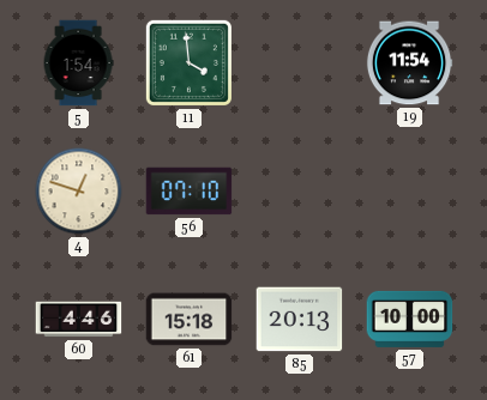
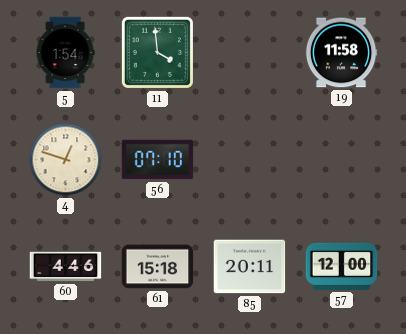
19: 11:54 -> 11:58
85: 20:13 -> 20:11
57: 10:00 -> 12:00
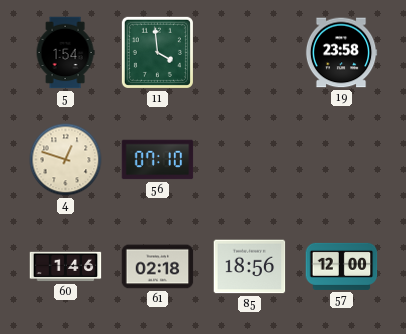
19: 11:58 -> 23:58
60: 4:46 -> 1:46
61: 15:18 -> 02:18
85: 20:11 -> 18:56
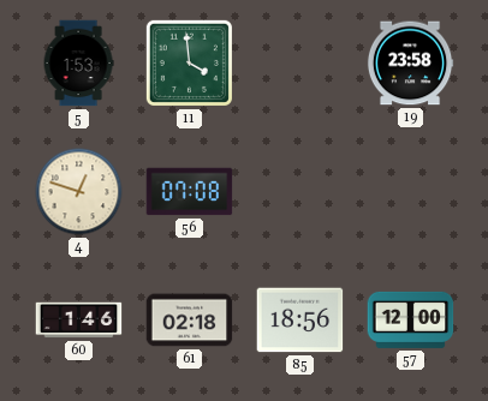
5: 1:54 -> 1:53
56: 07:10 -> 07:08
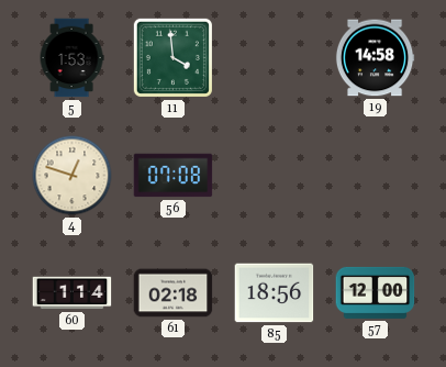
19: 23:58 -> 14:58
60: 1:46 -> 1:14
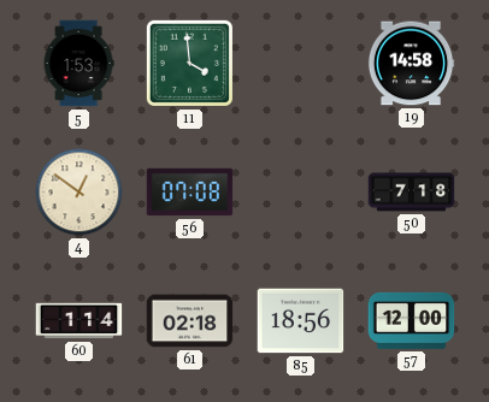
4: 12:48 -> 12:51
50: none -> 7:18
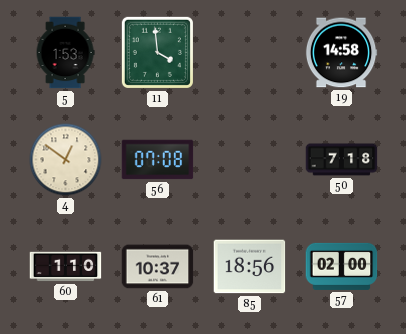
60: 1:14 -> 1:10
61: 02:18 -> 10:37
57: 12:00 -> 02:00
